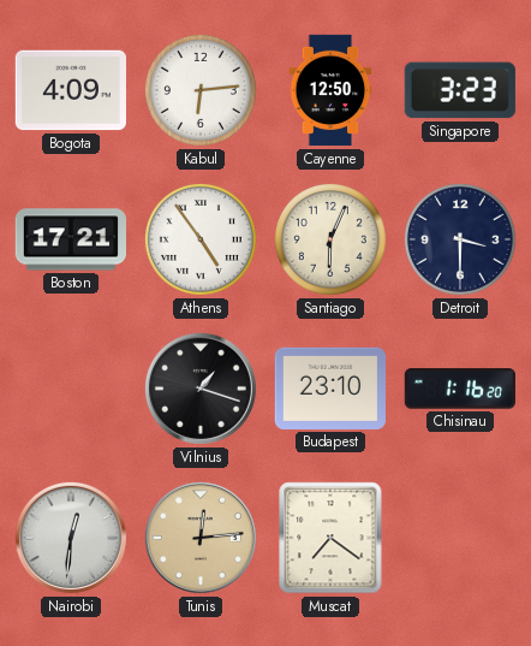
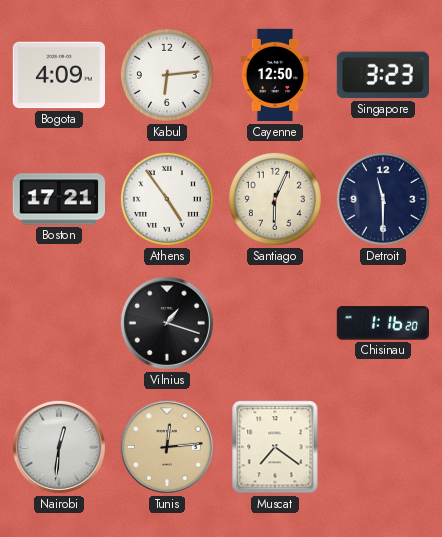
Detroit: 3:30 -> 11:30
Budapest: 23:10 -> none
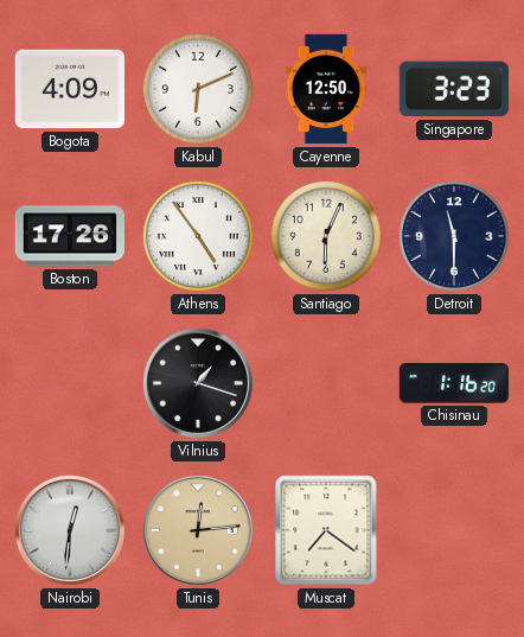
Kabul: 6:14 -> 6:11
Boston: 17:21 -> 17:26
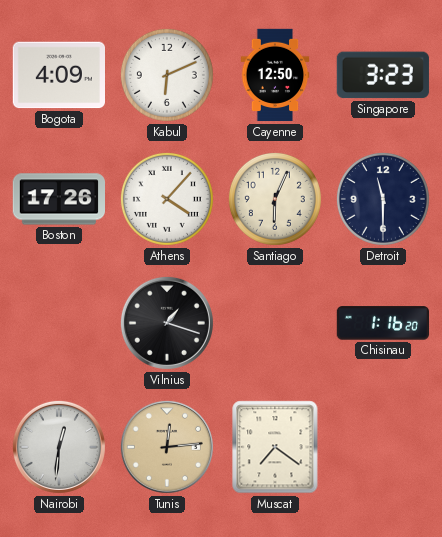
Athens: 4:54 -> 4:07
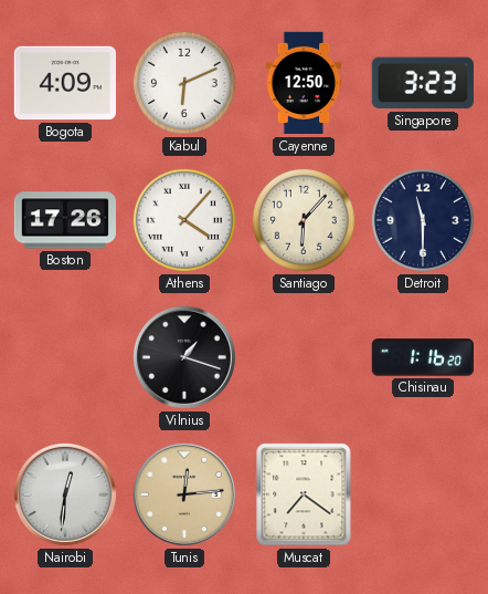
Santiago: 6:04 -> 6:07
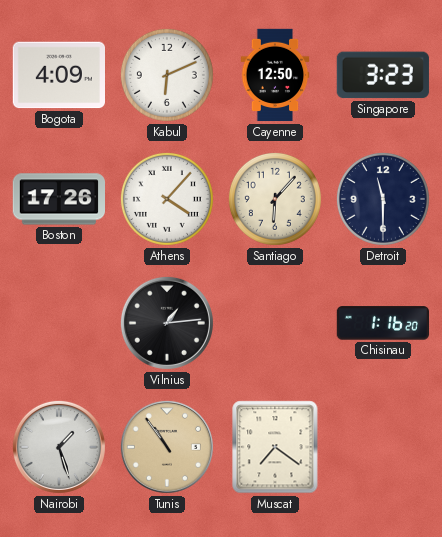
Vilnius: 1:18 -> 1:14
Nairobi: 12:31 -> 1:27
Tunis: 12:14 -> 10:54
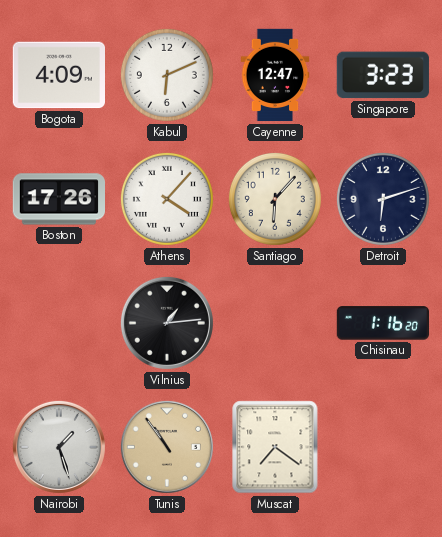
Cayenne: 12:50 -> 12:47
Detroit: 11:30 -> 6:12
